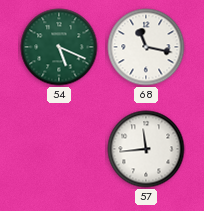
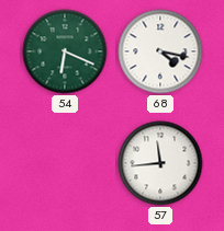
54: 5:19 -> 6:19
68: 11:17 -> 4:17
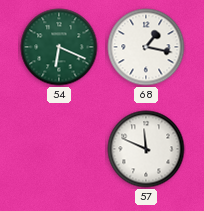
68: 4:17 -> 1:17
57: 11:44 -> 11:49
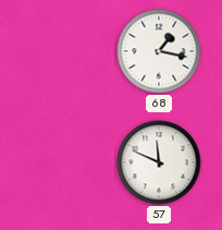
54: 6:19 -> none
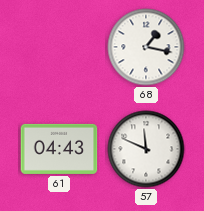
61: none -> 04:43
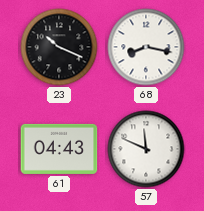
23: none -> 10:19
68: 1:17 -> 8:17
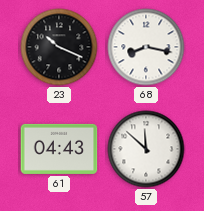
57: 11:49 -> 11:52
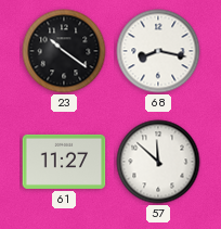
23: 10:19 -> 10:21
61: 04:43 -> 11:27
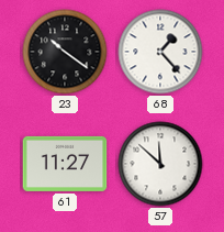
68: 8:17 -> 1:23
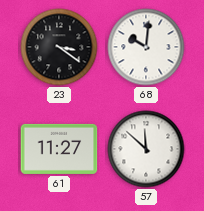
23: 10:21 -> 3:21
68: 1:23 -> 10:01
